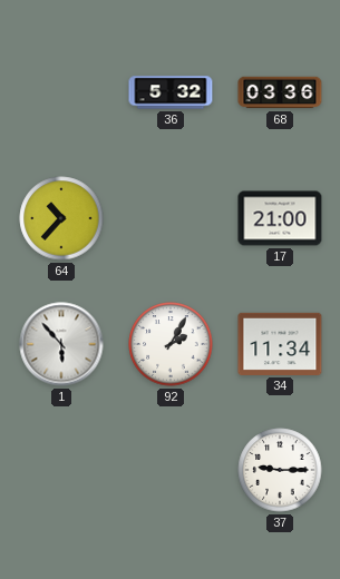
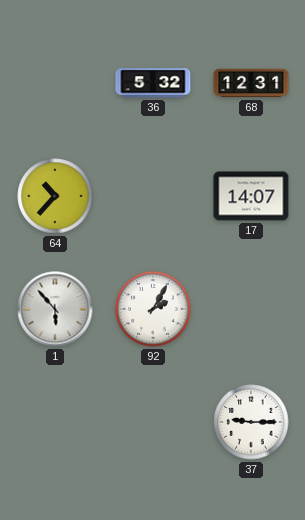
68: 03:36 -> 12:31
17: 21:00 -> 14:07
34: 11:34 -> none
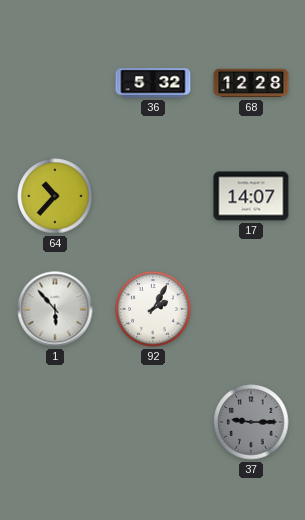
68: 12:31 -> 12:28
37 dial: white -> grey
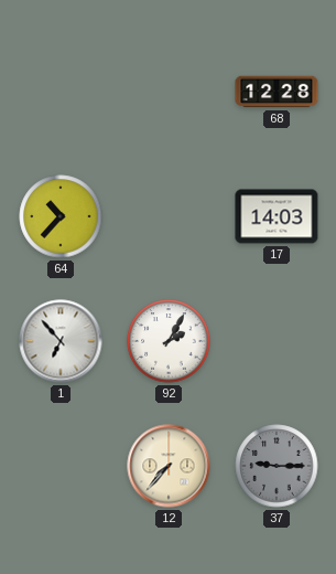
36: 5:32 -> none
17: 14:07 -> 14:03
1: 5:53 -> 6:53
12: none -> 7:37
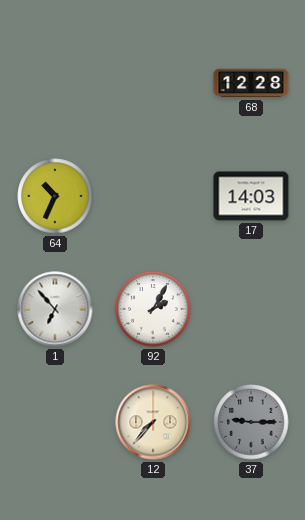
64: 10:37 -> 10:34
